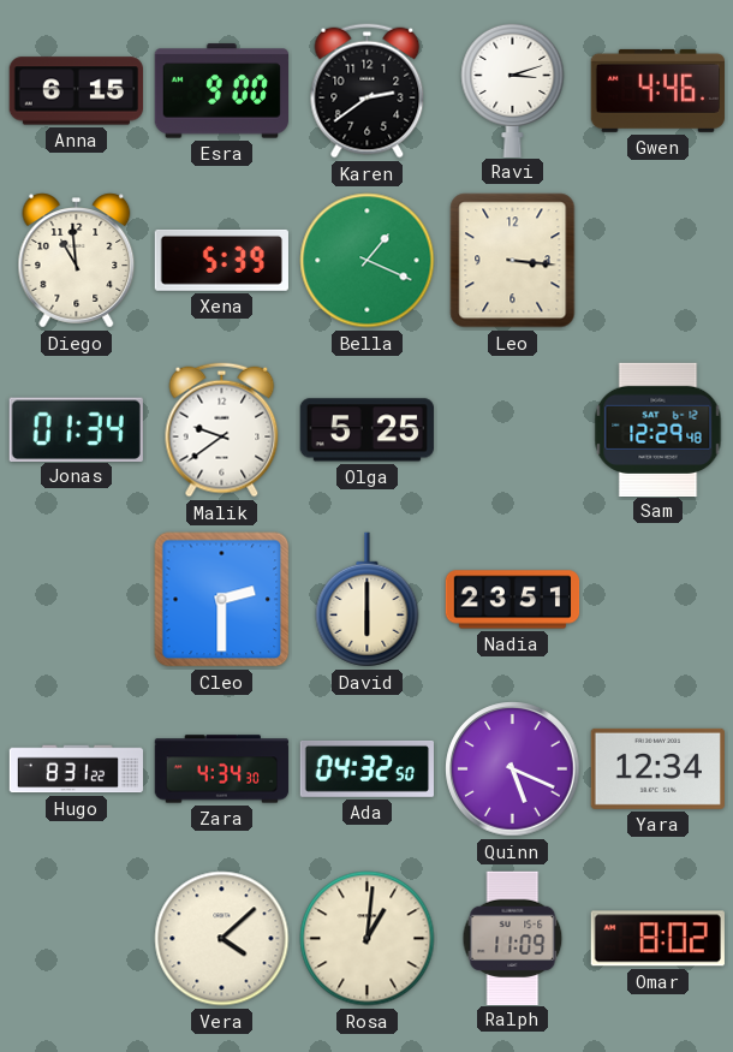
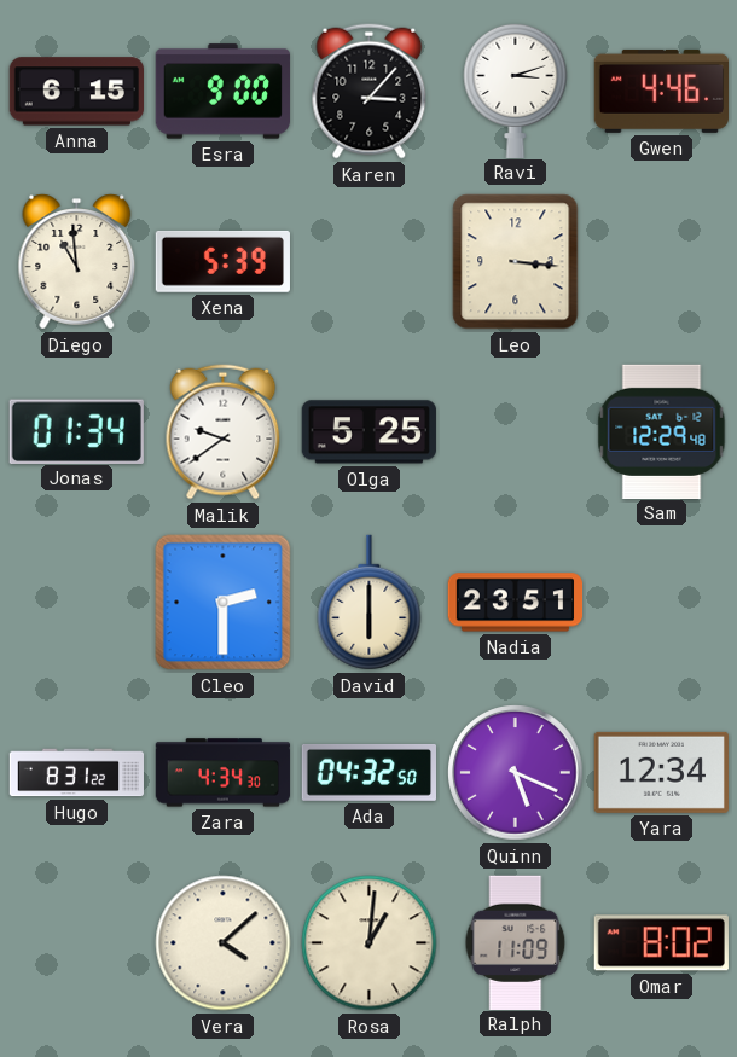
Karen: 2:39 -> 3:07
Bella: 1:19 -> none
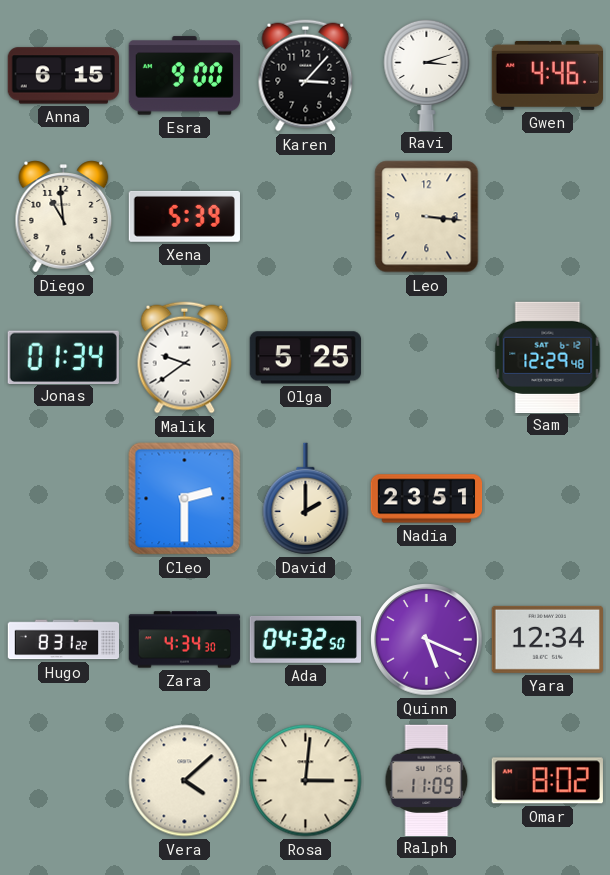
David: 6:00 -> 2:00
Rosa: 1:01 -> 3:01
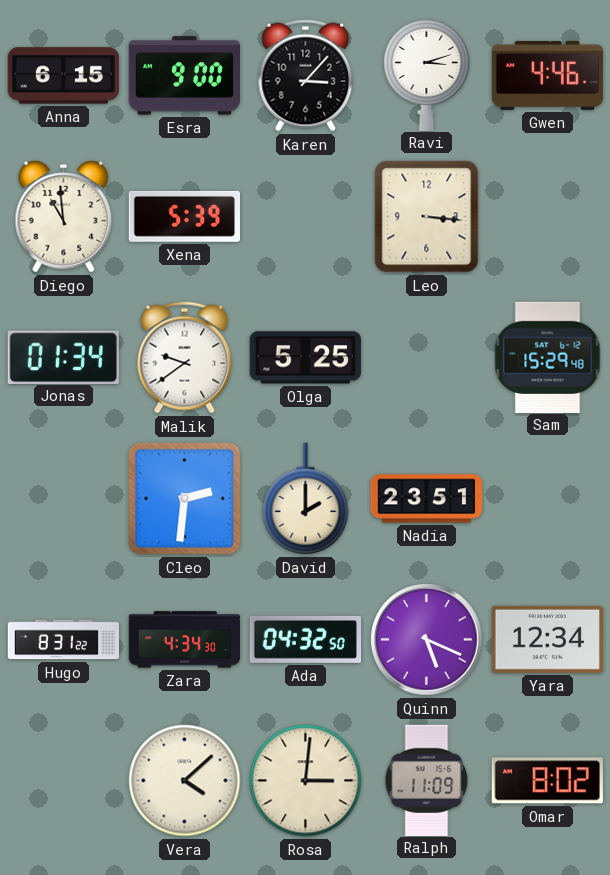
Sam: 12:29 -> 15:29
Cleo: 2:30 -> 2:31
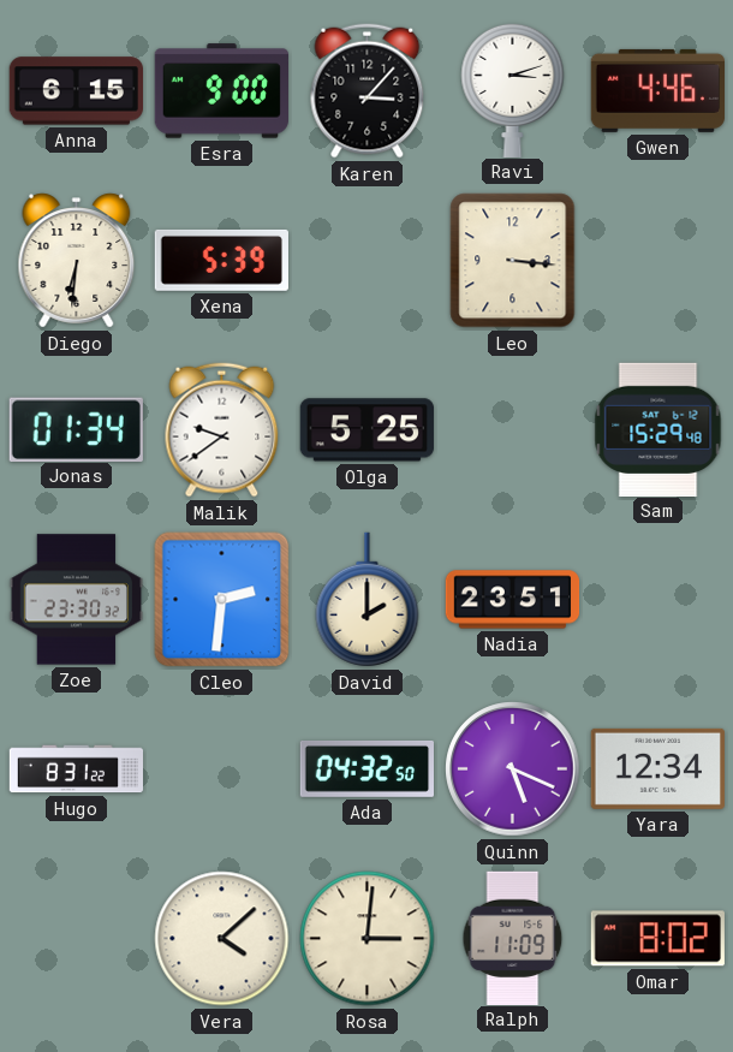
Diego: 10:59 -> 6:31
Zoe: none -> 23:30
Zara: 4:34 -> none
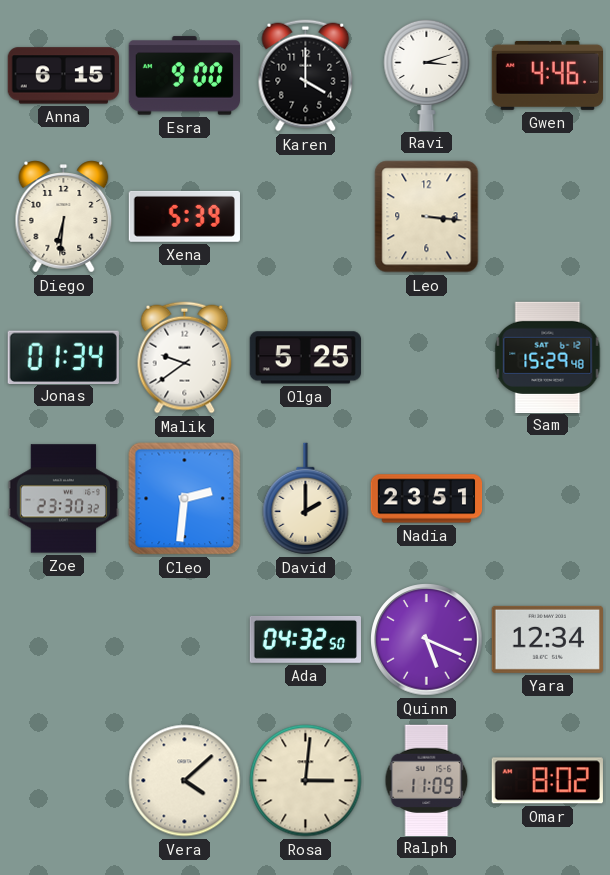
Karen: 3:07 -> 4:00
Hugo: 8:31 -> none
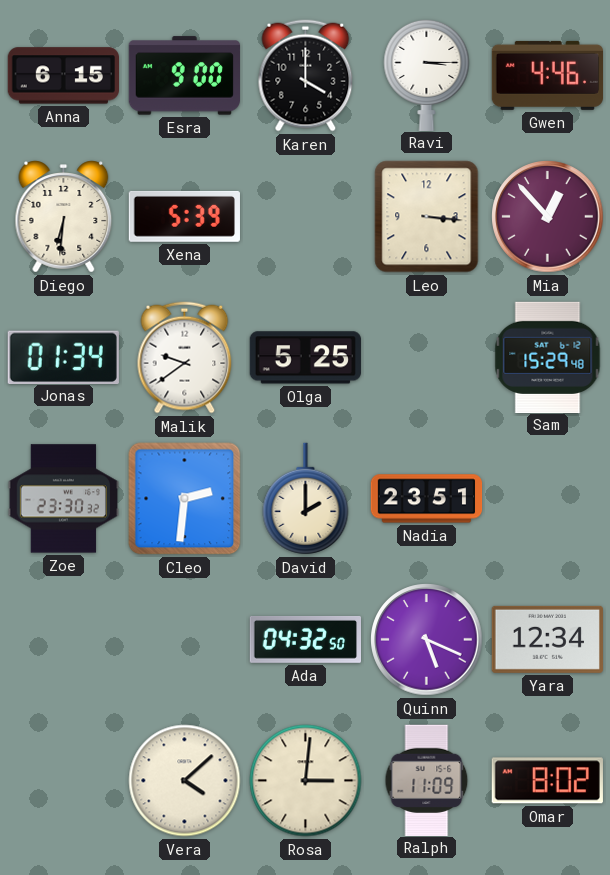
Ravi: 3:12 -> 3:15
Mia: none -> 12:53
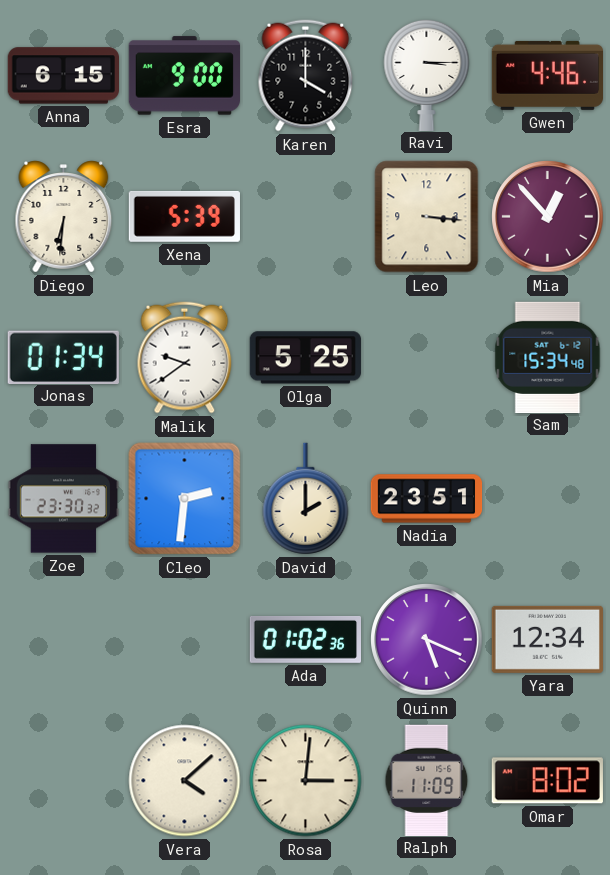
Sam: 15:29 -> 15:34
Ada: 04:32 -> 01:02
